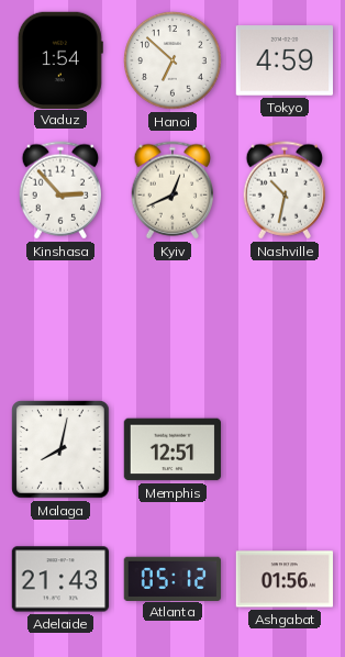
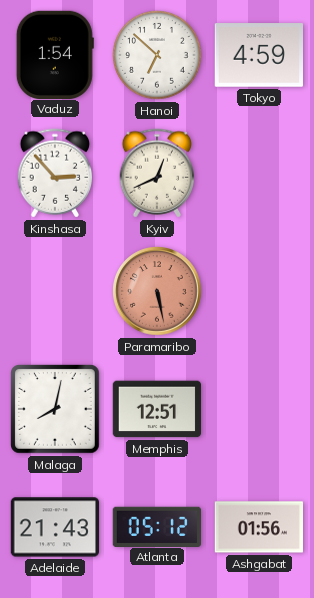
Nashville: 10:32 -> none
Paramaribo: none -> 5:28
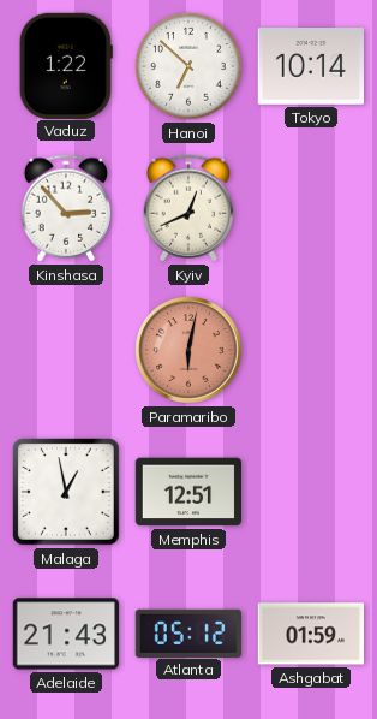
Vaduz: 1:54 -> 1:22
Tokyo: 4:59 -> 10:14
Paramaribo: 5:28 -> 6:02
Malaga: 8:02 -> 12:58
Ashgabat: 01:56 -> 01:59
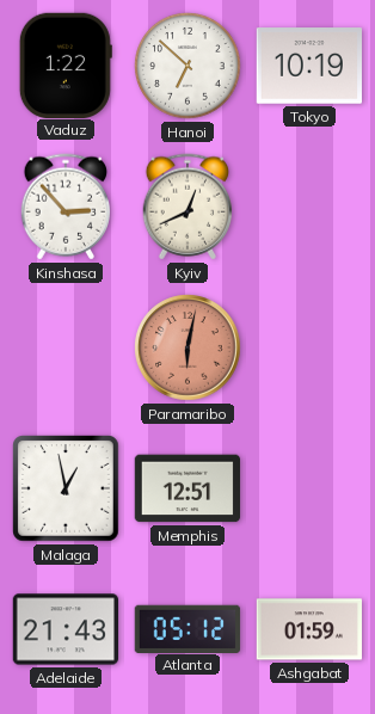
Tokyo: 10:14 -> 10:19
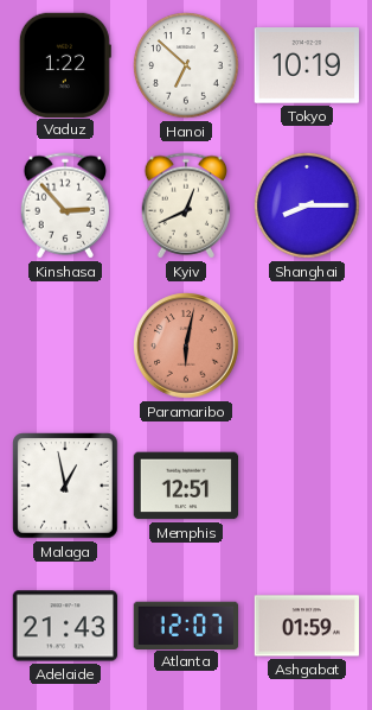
Shanghai: none -> 8:15
Atlanta: 05:12 -> 12:07
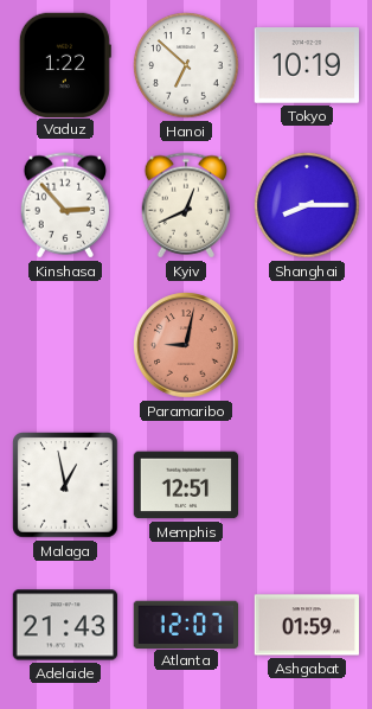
Paramaribo: 6:02 -> 9:02
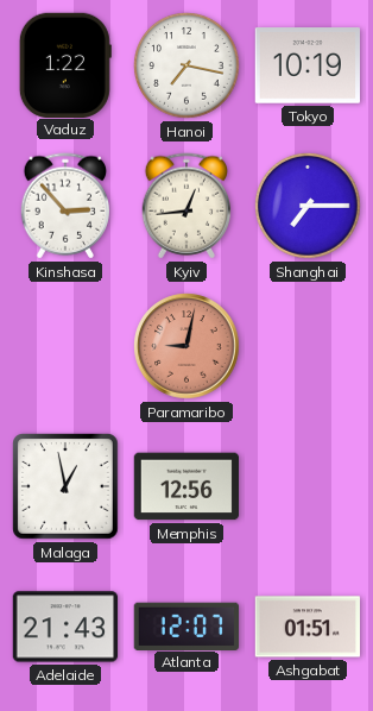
Hanoi: 6:52 -> 7:17
Kyiv: 12:41 -> 12:44
Shanghai: 8:15 -> 7:15
Memphis: 12:51 -> 12:56
Ashgabat: 01:59 -> 01:51
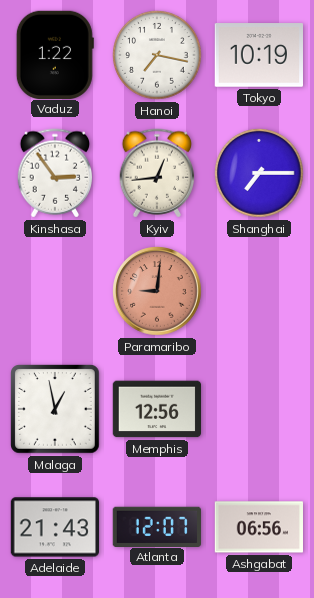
Kinshasa: 2:53 -> 2:54
Paramaribo: 9:02 -> 9:01
Ashgabat: 01:51 -> 06:56
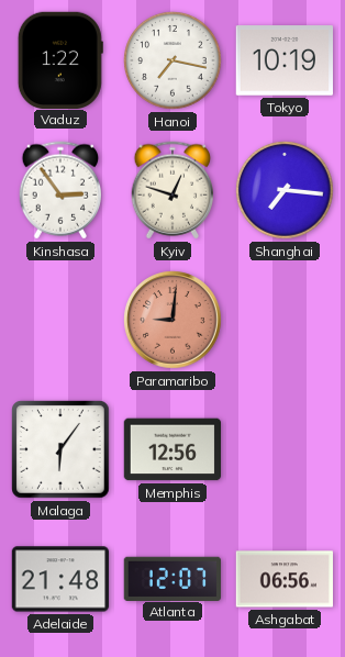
Kyiv: 12:44 -> 12:48
Shanghai: 7:15 -> 7:16
Malaga: 12:58 -> 6:06
Adelaide: 21:43 -> 21:48
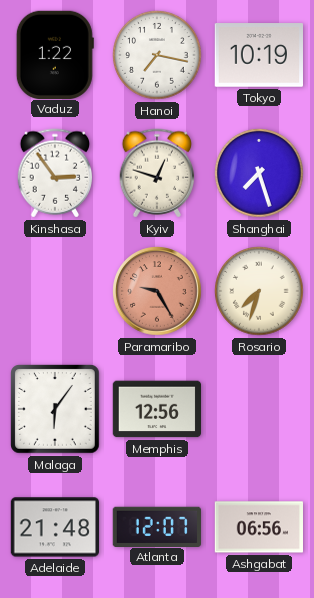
Shanghai: 7:16 -> 7:27
Paramaribo: 9:01 -> 9:25
Rosario: none -> 7:33
